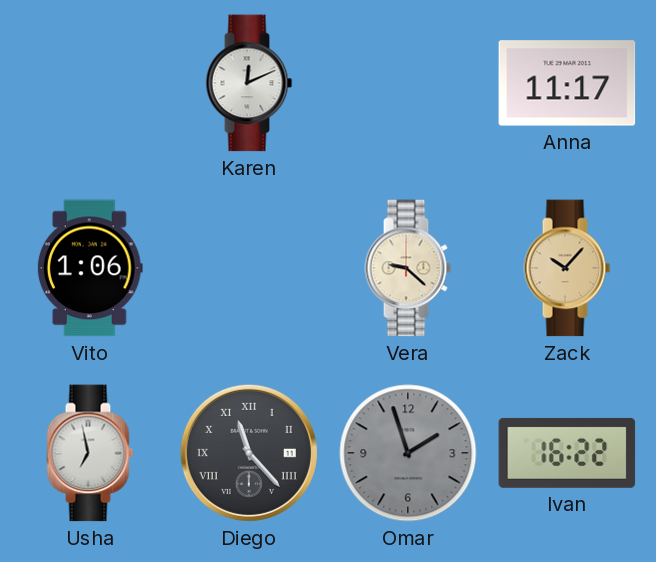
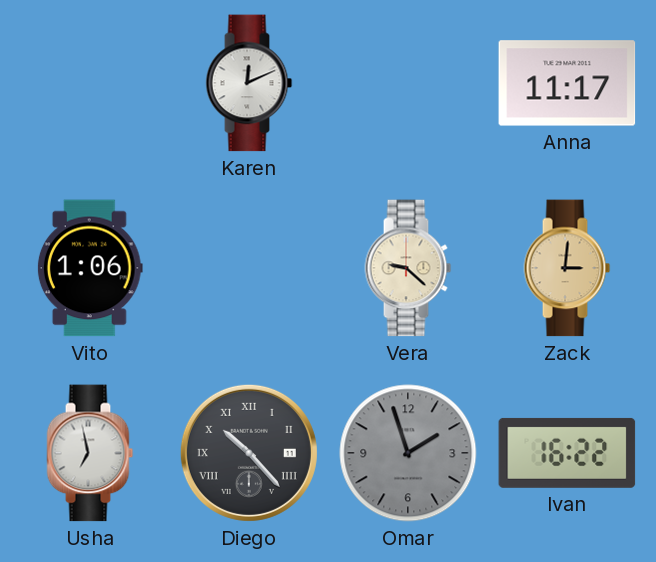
Zack: 10:07 -> 3:01
Diego: 11:23 -> 10:23
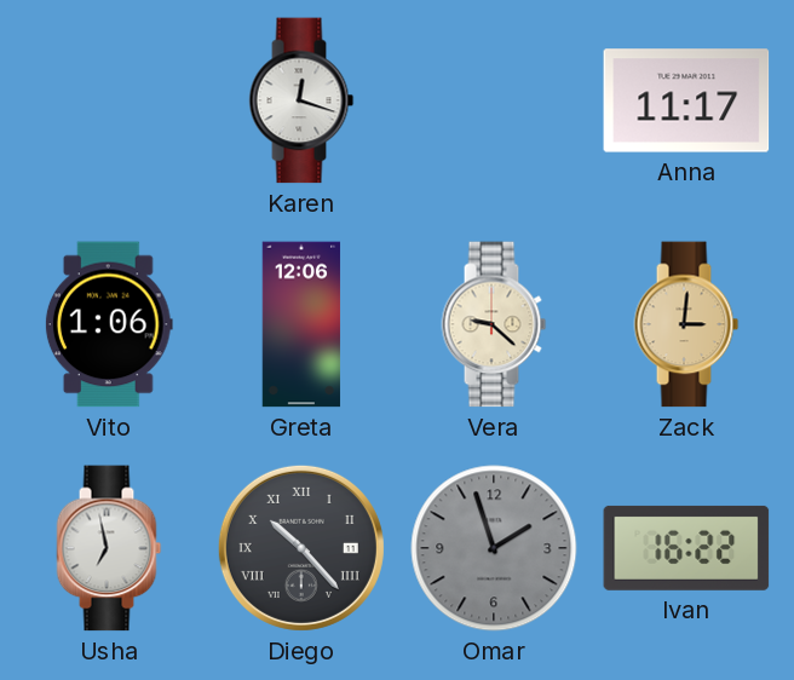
Karen: 12:11 -> 12:18
Greta: none -> 12:06
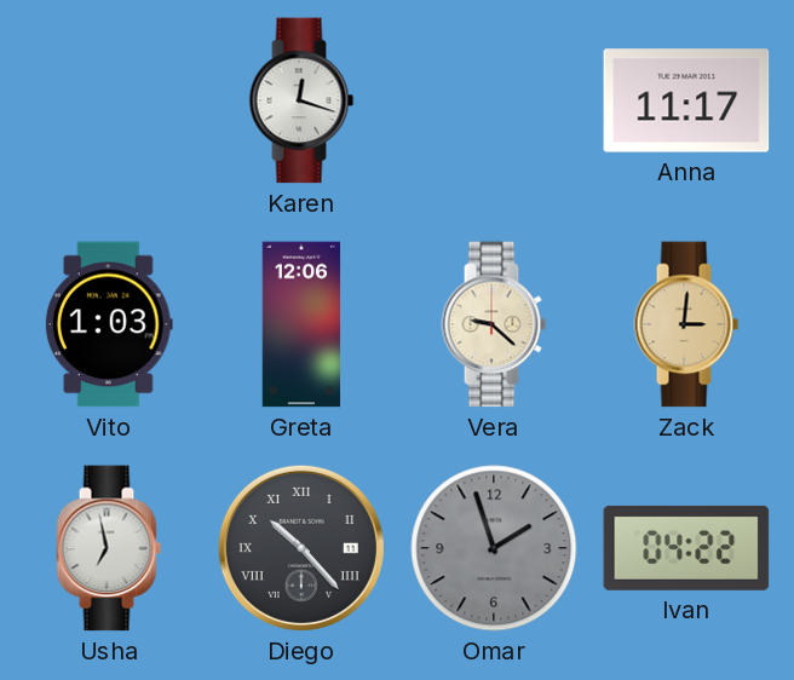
Vito: 1:06 -> 1:03
Ivan: 16:22 -> 04:22
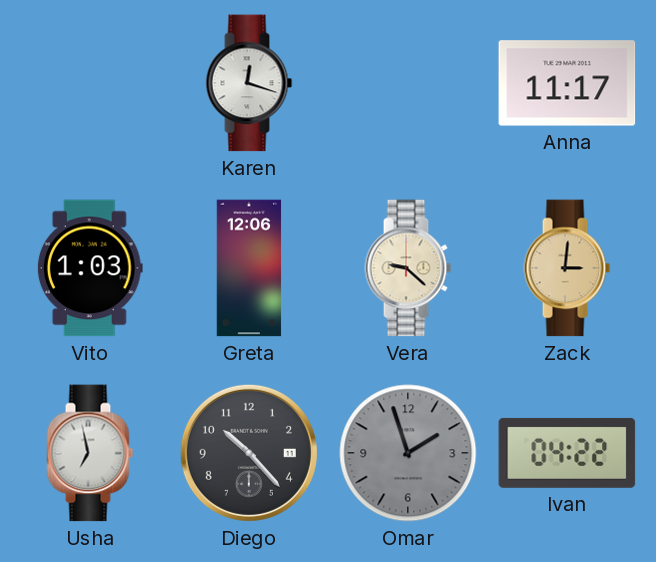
Diego numerals: Roman -> Arabic
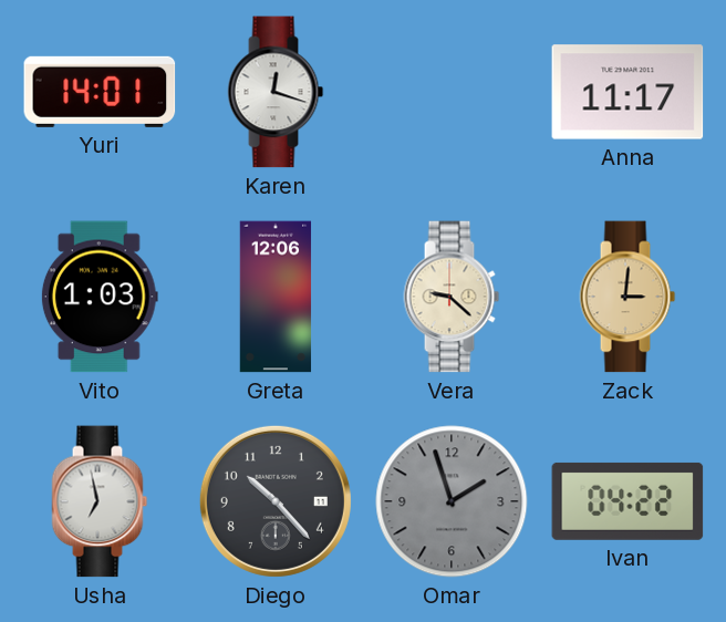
Yuri: none -> 14:01
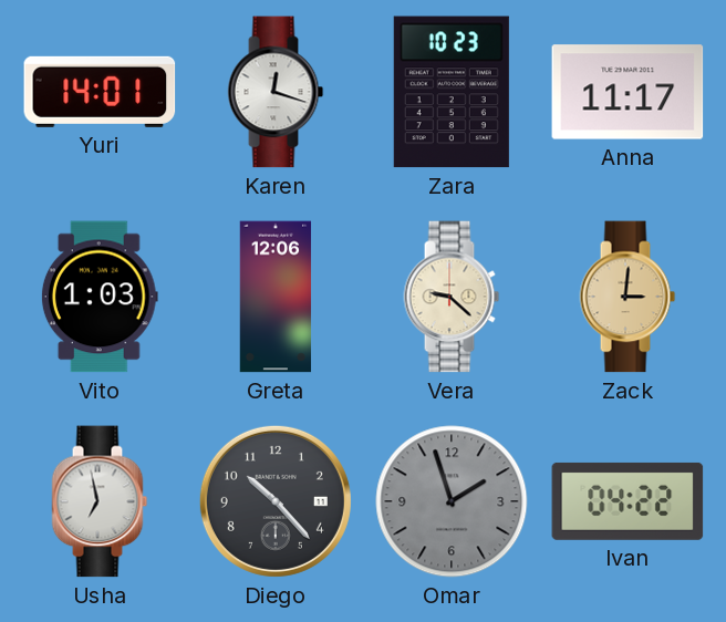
Zara: none -> 10:23
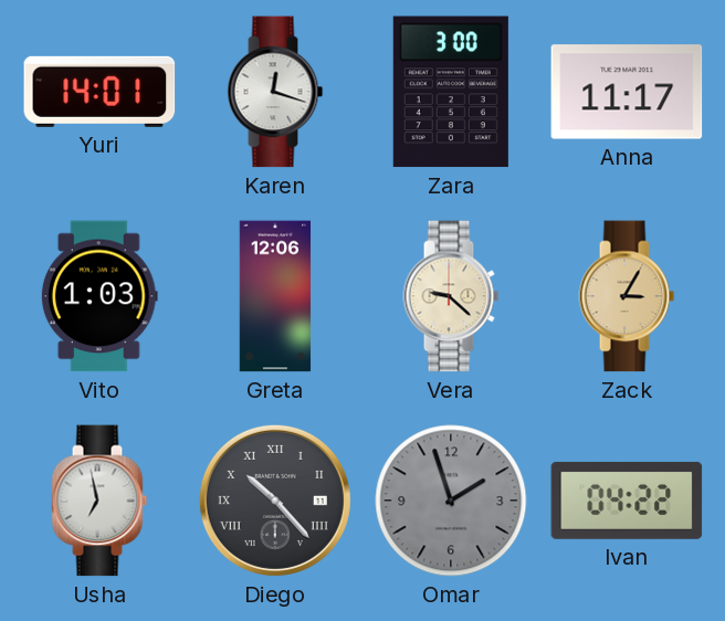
Zara: 10:23 -> 3:00
Zack: 3:01 -> 3:05
Diego numerals: Arabic -> Roman
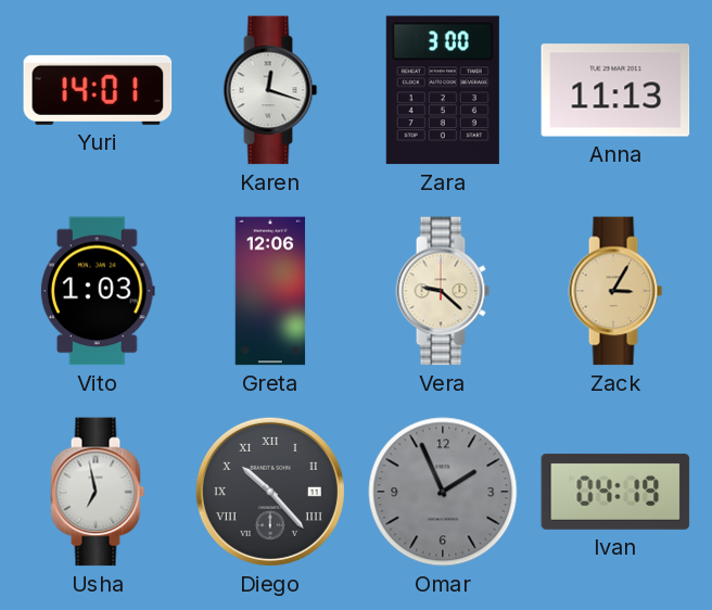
Anna: 11:17 -> 11:13
Omar: 1:57 -> 1:56
Ivan: 04:22 -> 04:19
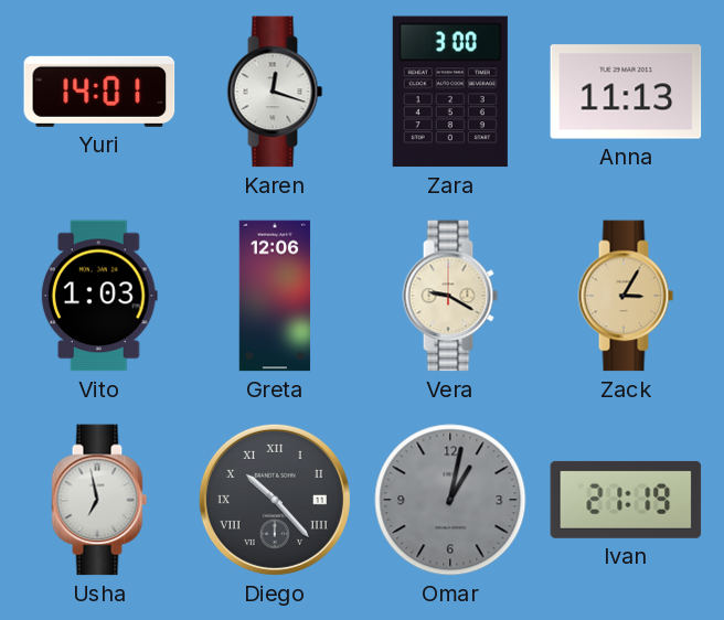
Vera: 9:22 -> 9:20
Omar: 1:56 -> 1:02
Ivan: 04:19 -> 21:19
